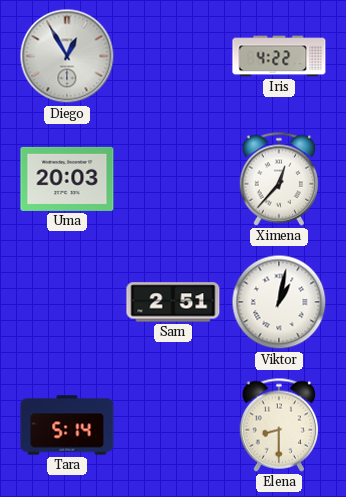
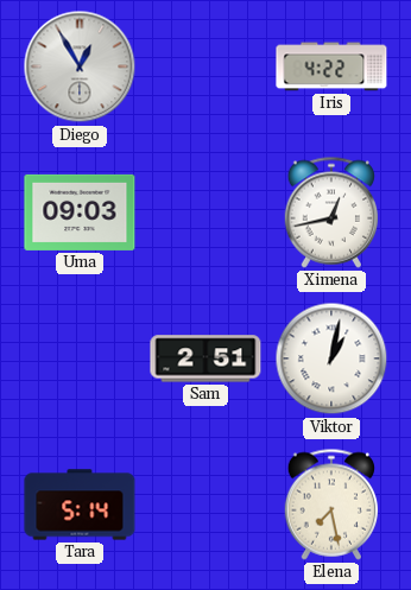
Uma: 20:03 -> 09:03
Ximena: 12:37 -> 12:43
Elena: 8:30 -> 7:28
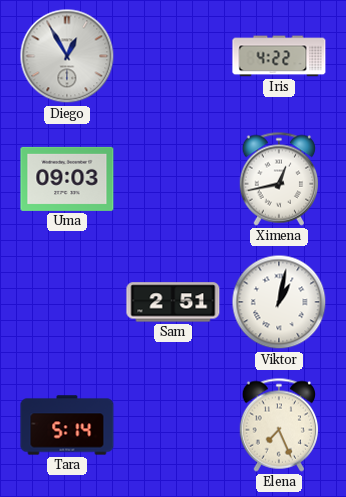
Elena: 7:28 -> 7:26
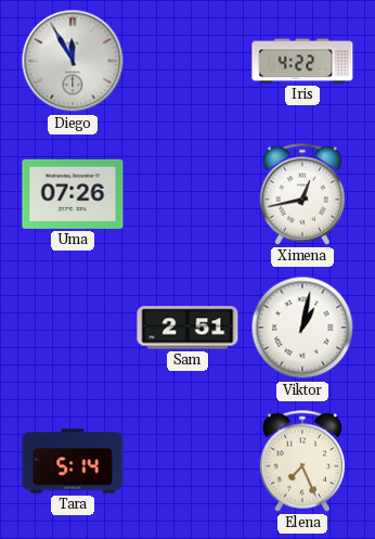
Diego: 12:55 -> 11:55
Uma: 09:03 -> 07:26
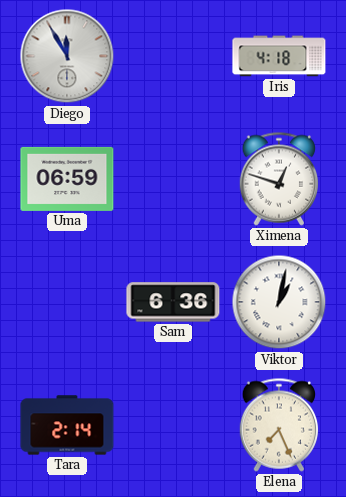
Iris: 4:22 -> 4:18
Uma: 07:26 -> 06:59
Ximena: 12:43 -> 12:48
Sam: 2:51 -> 6:36
Tara: 5:14 -> 2:14
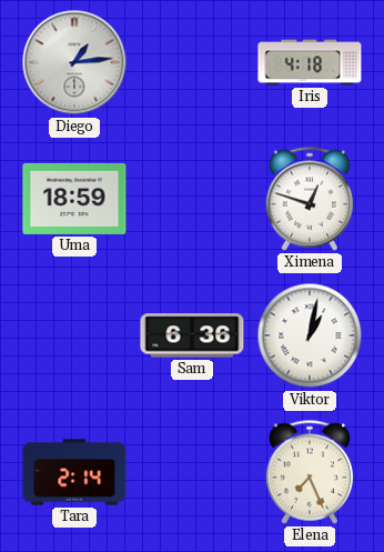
Diego: 11:55 -> 1:14
Uma: 06:59 -> 18:59
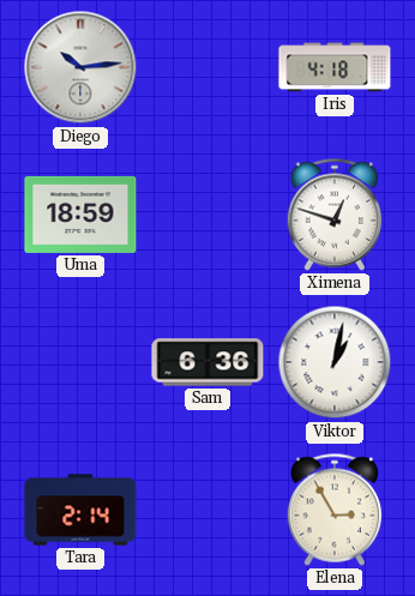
Diego: 1:14 -> 10:14
Elena: 7:26 -> 2:55
